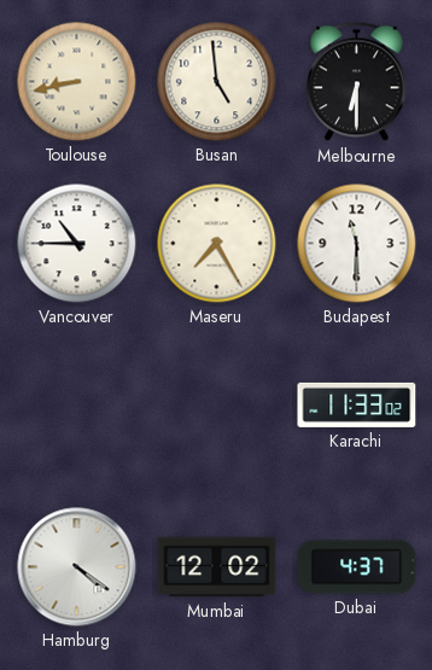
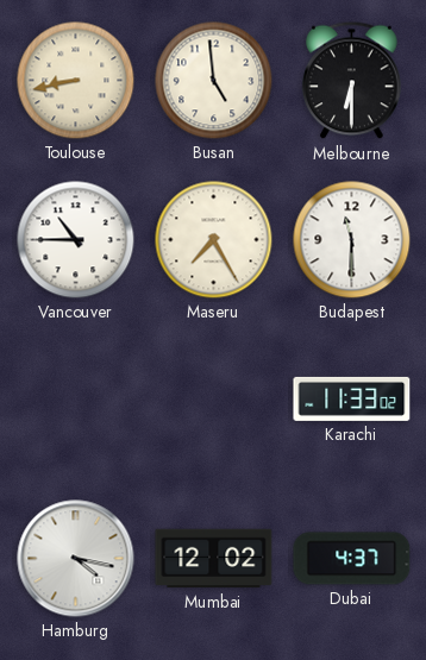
Hamburg: 4:21 -> 4:17
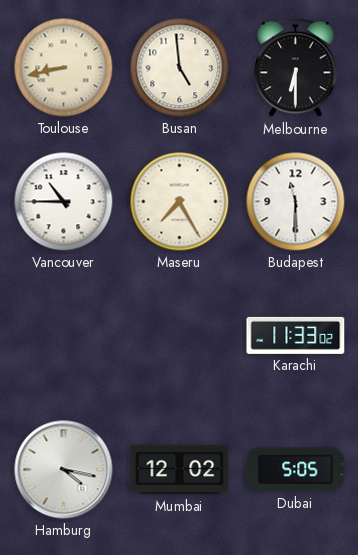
Dubai: 4:37 -> 5:05
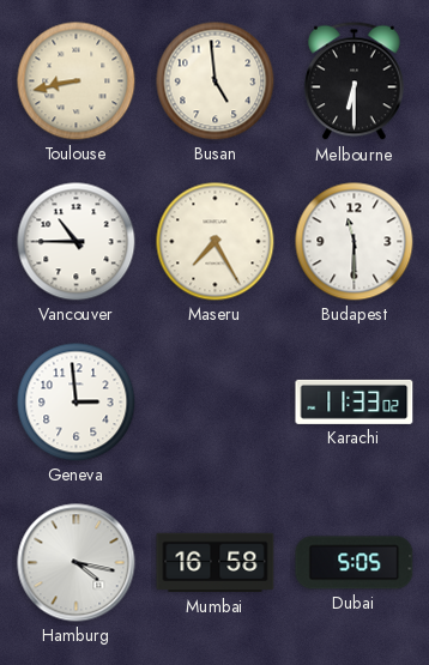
Geneva: none -> 2:59
Mumbai: 12:02 -> 16:58
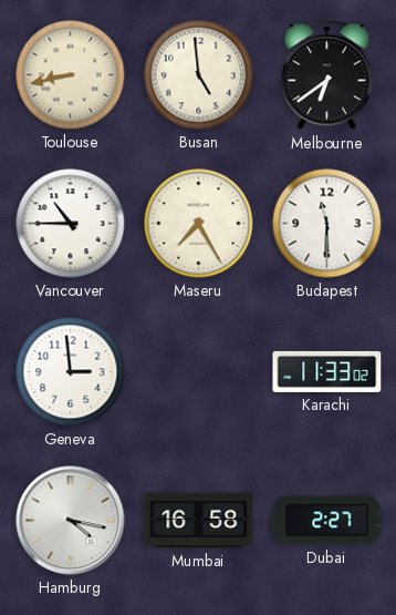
Melbourne: 6:30 -> 6:39
Dubai: 5:05 -> 2:27
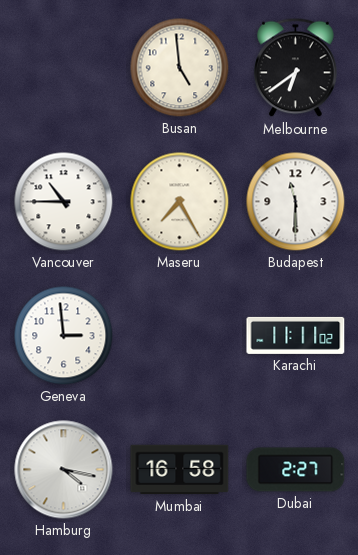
Toulouse: 8:43 -> none
Karachi: 11:33 -> 11:11
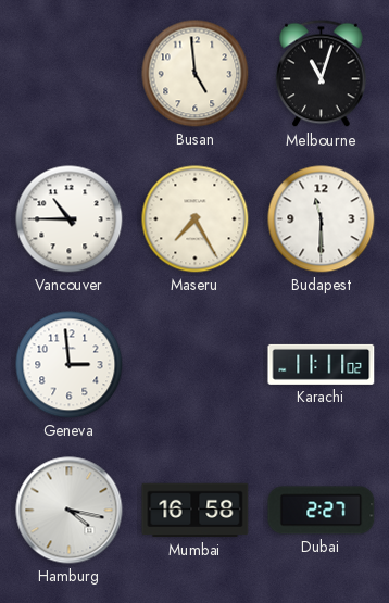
Melbourne: 6:39 -> 11:03
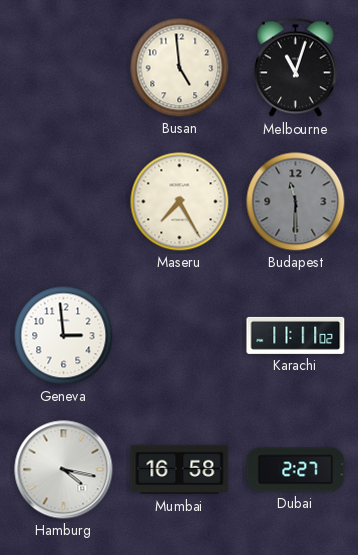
Vancouver: 10:45 -> none
Budapest dial: white -> grey
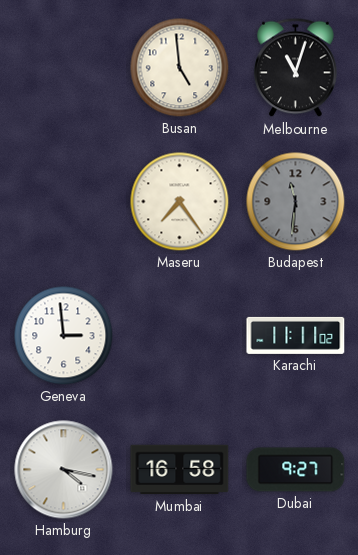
Maseru: 7:25 -> 7:24
Budapest: 11:30 -> 11:31
Dubai: 2:27 -> 9:27
